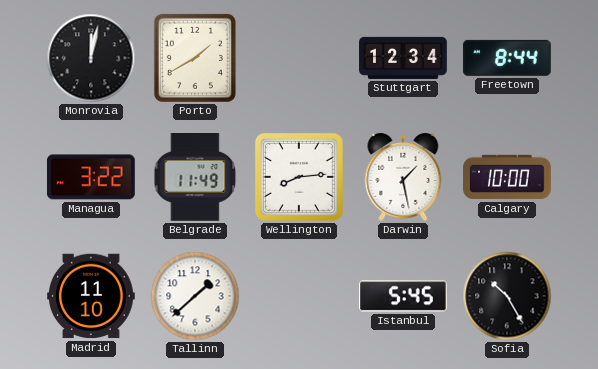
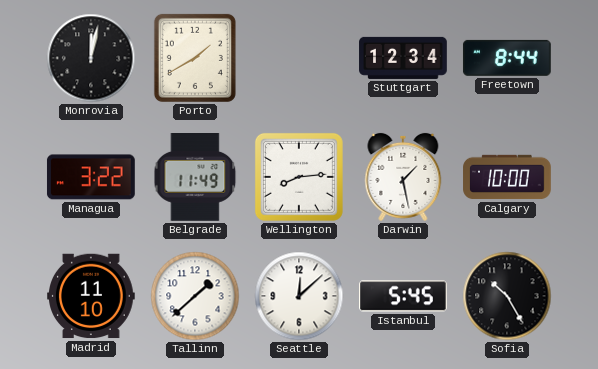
Seattle: none -> 12:08
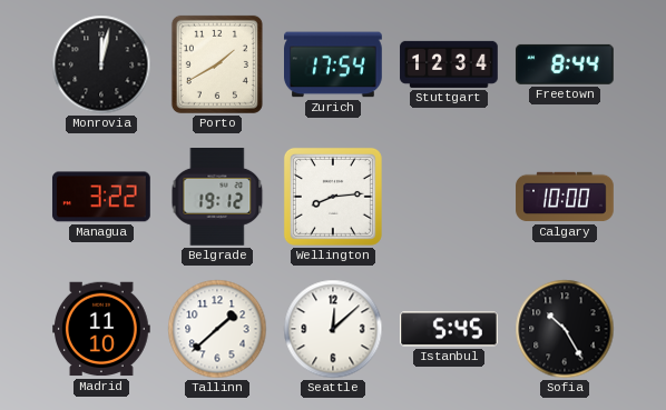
Zurich: none -> 17:54
Belgrade: 11:49 -> 19:12
Darwin: 1:28 -> none
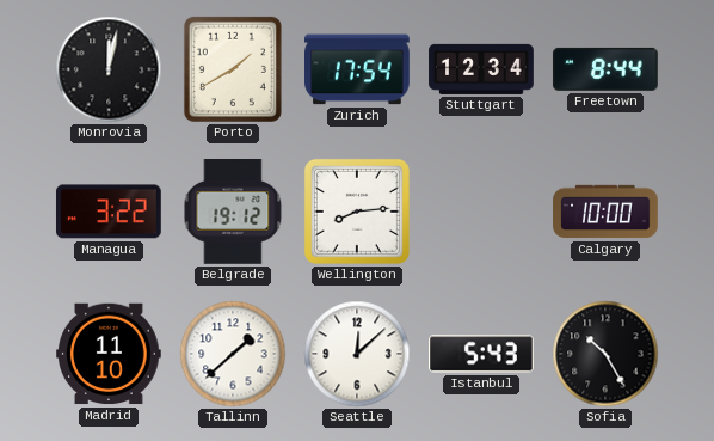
Istanbul: 5:45 -> 5:43
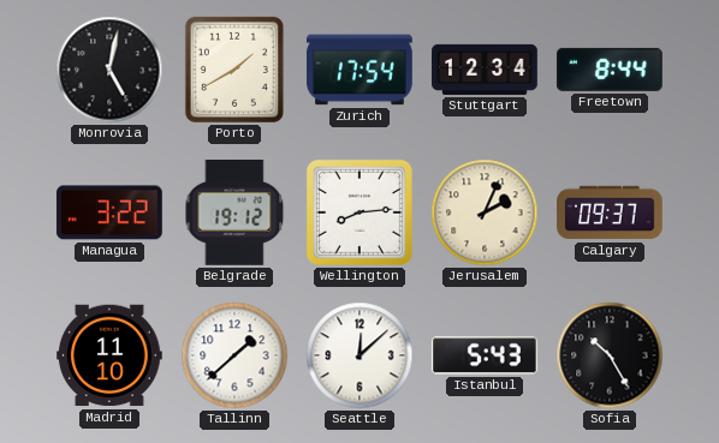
Monrovia: 12:02 -> 5:02
Jerusalem: none -> 2:04
Calgary: 10:00 -> 09:37
